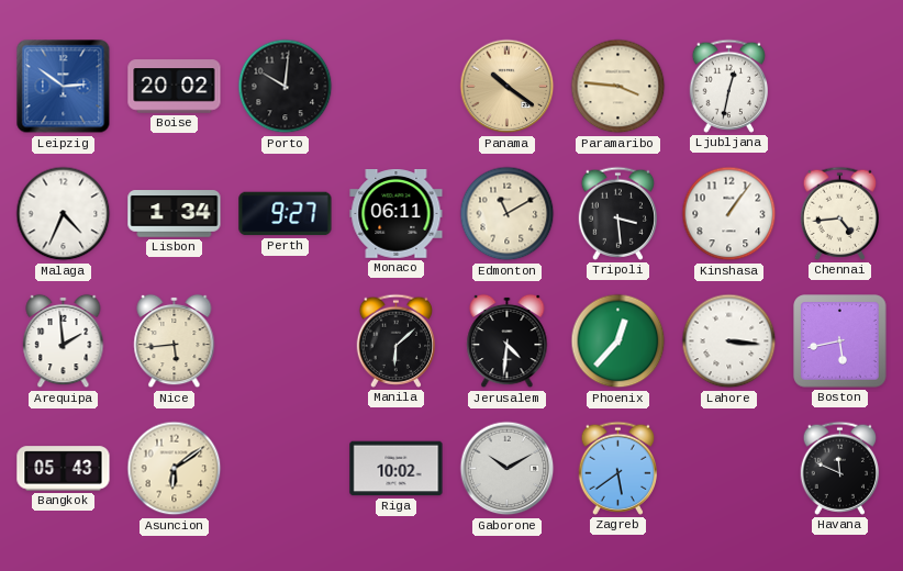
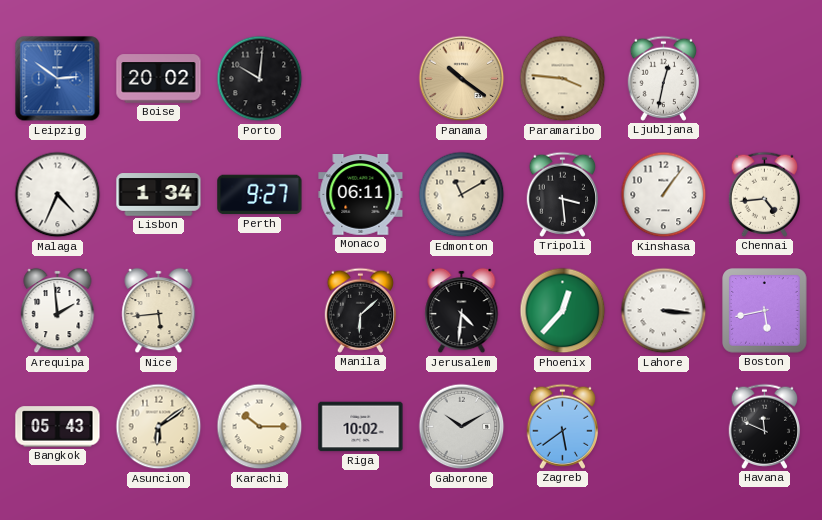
Karachi: none -> 10:15
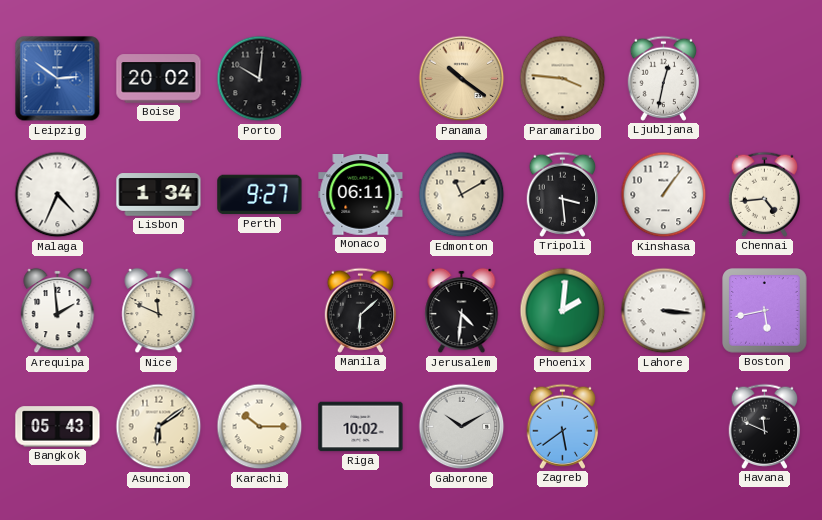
Nice: 5:44 -> 11:49
Phoenix: 12:37 -> 2:01
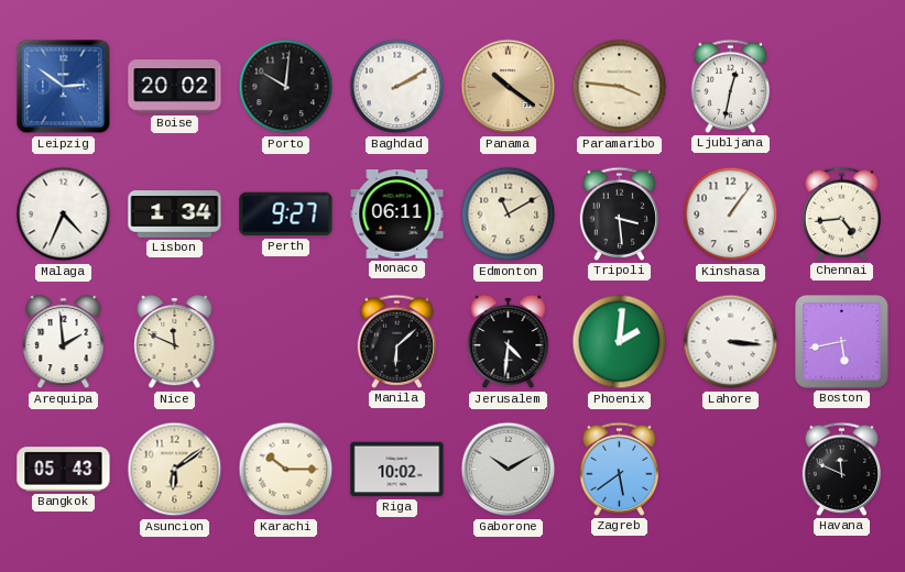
Baghdad: none -> 2:10
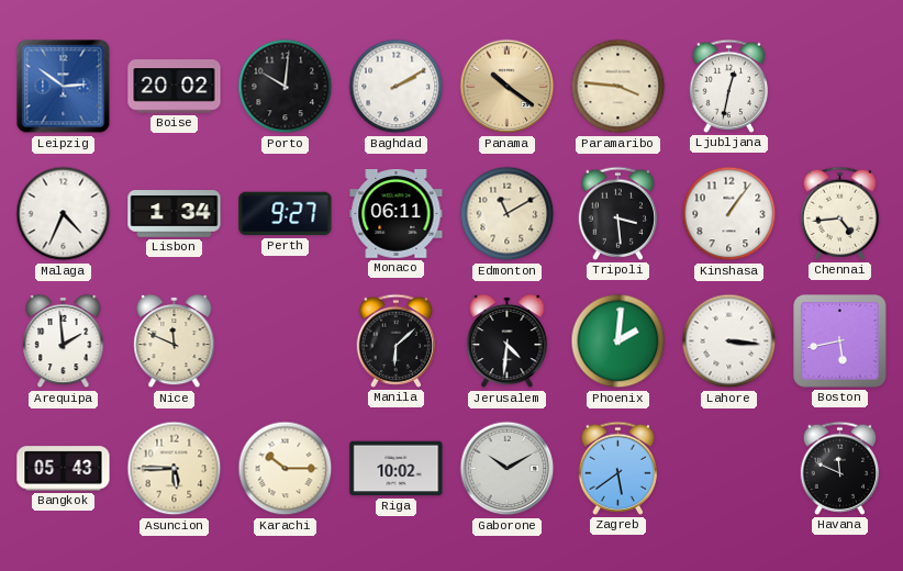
Asuncion: 6:09 -> 5:45
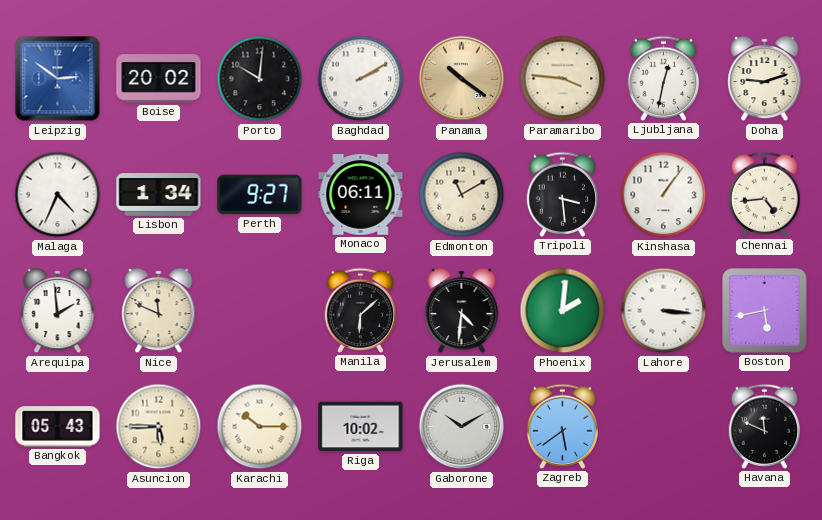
Doha: none -> 9:12
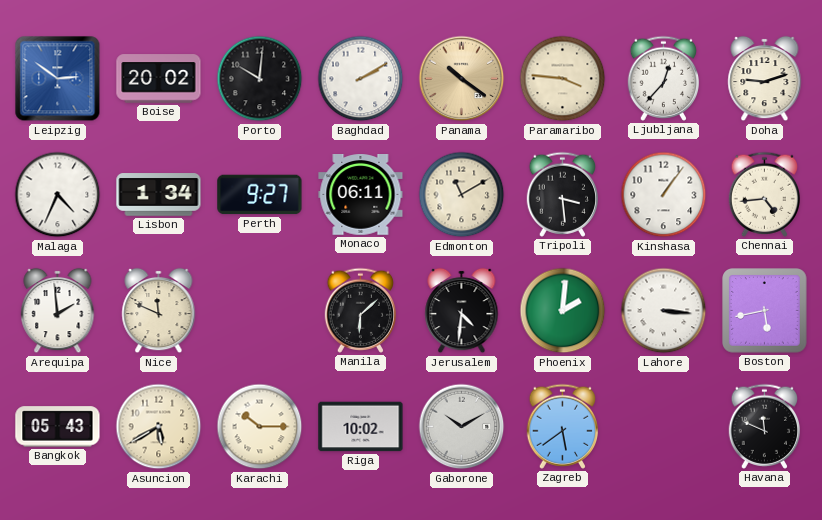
Ljubljana: 12:32 -> 12:37
Asuncion: 5:45 -> 5:40
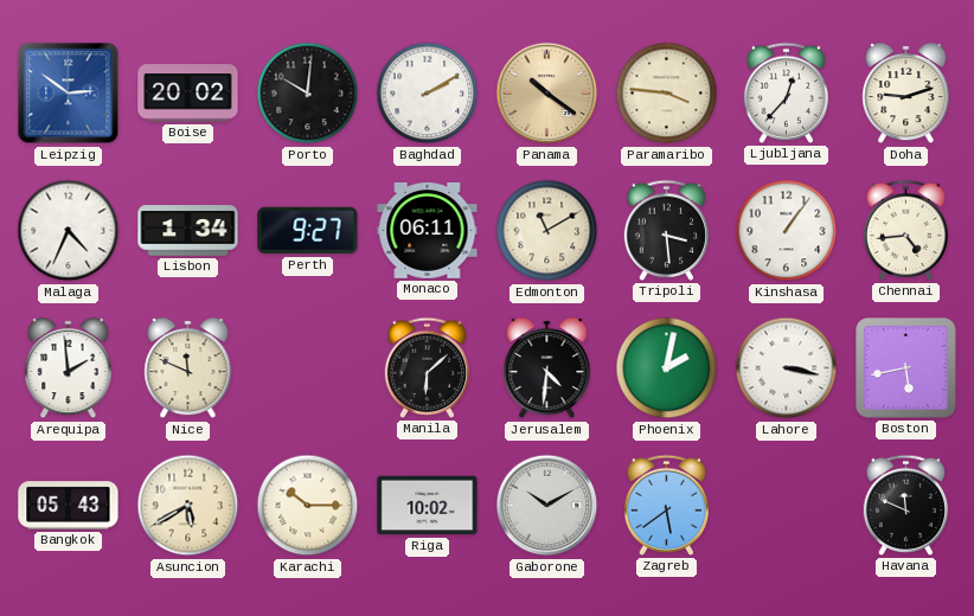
Phoenix: 2:01 -> 2:02
Lahore: 3:16 -> 3:17
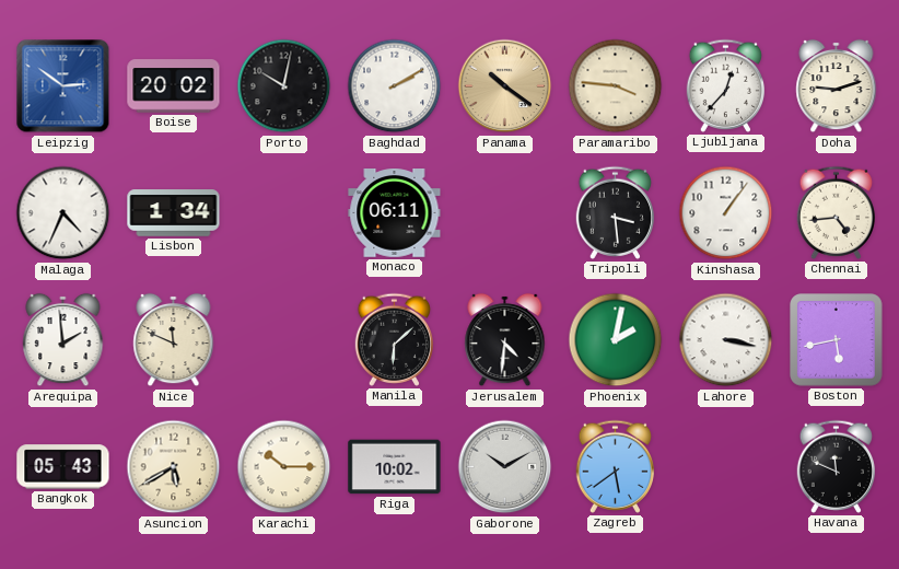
Porto: 10:01 -> 10:02
Perth: 9:27 -> none
Edmonton: 11:10 -> none
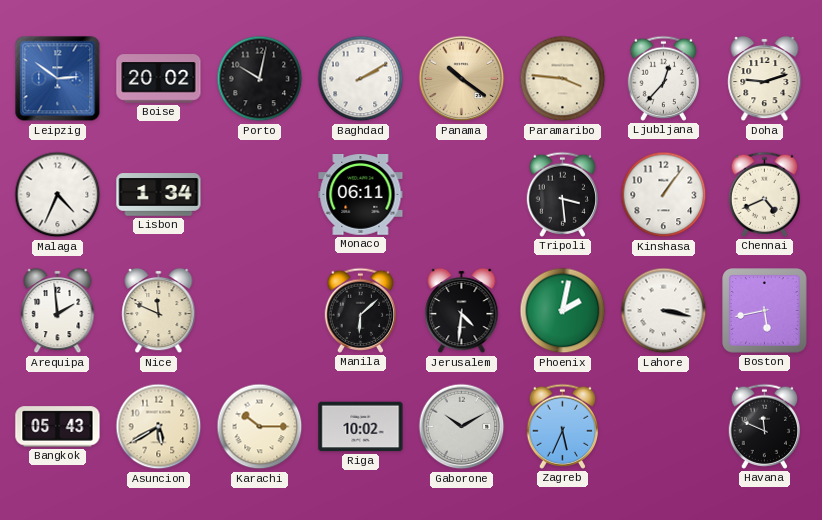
Chennai: 4:44 -> 4:41
Zagreb: 5:39 -> 5:34
